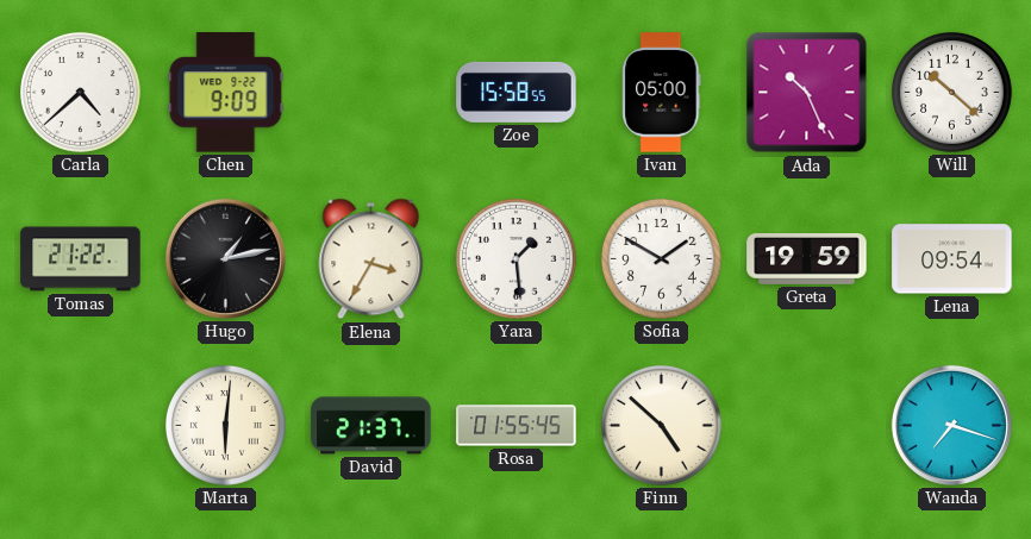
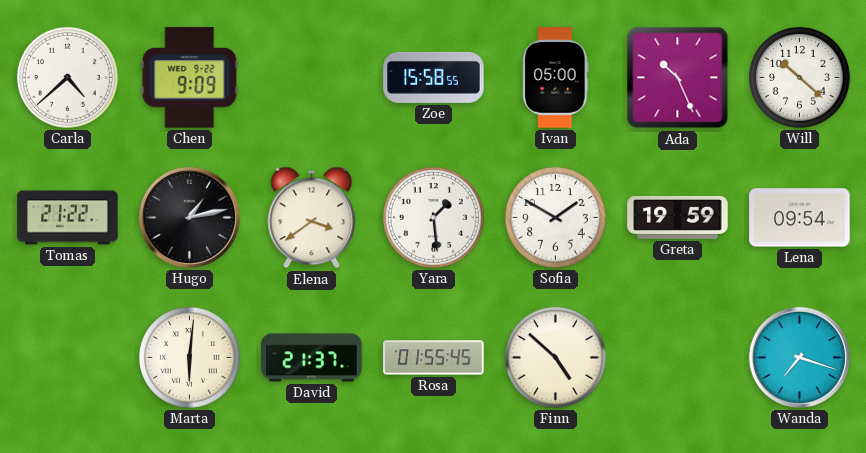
Elena: 3:35 -> 3:39
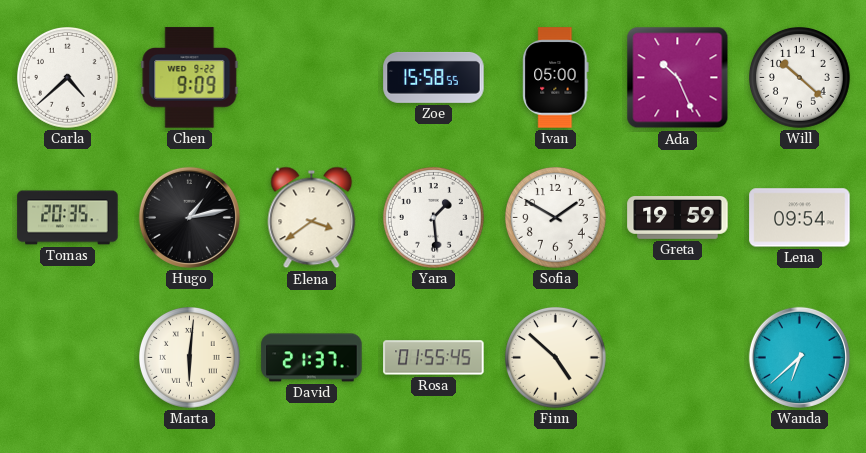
Tomas: 21:22 -> 20:35
Wanda: 7:18 -> 6:38
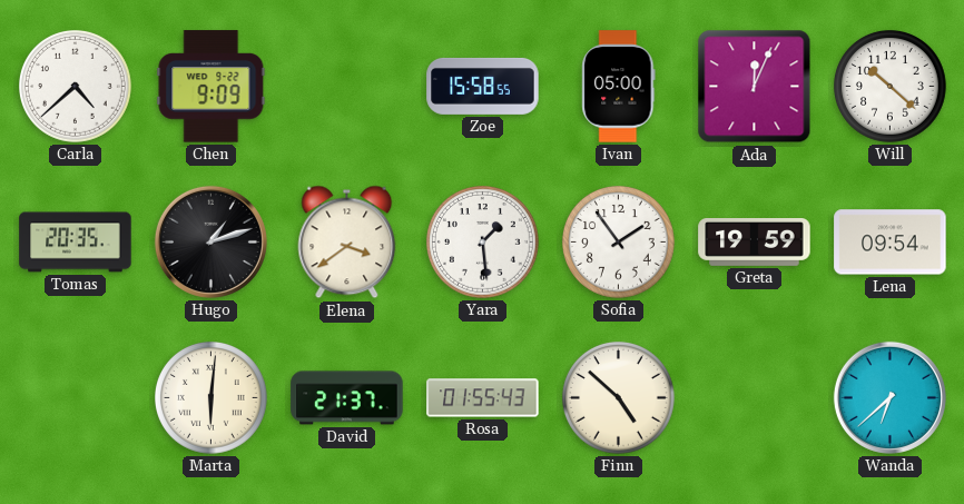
Ada: 10:26 -> 12:04
Hugo: 1:13 -> 1:12
Sofia: 1:50 -> 1:54
Rosa: 01:55:45 -> 01:55:43
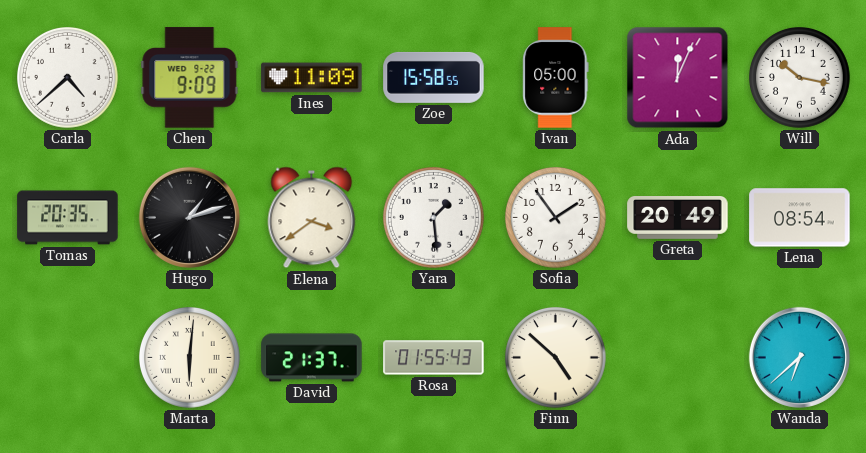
Ines: none -> 11:09
Will: 10:22 -> 10:17
Greta: 19:59 -> 20:49
Lena: 09:54 -> 08:54
